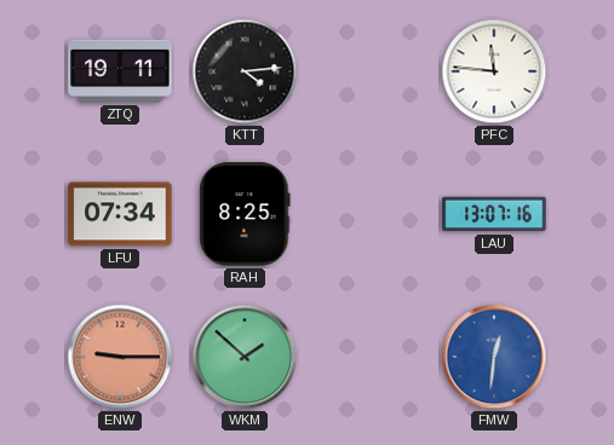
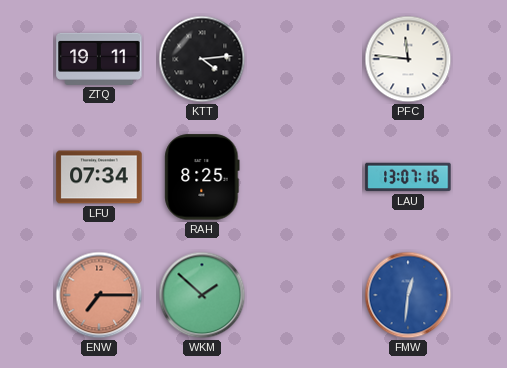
ENW: 9:15 -> 7:15
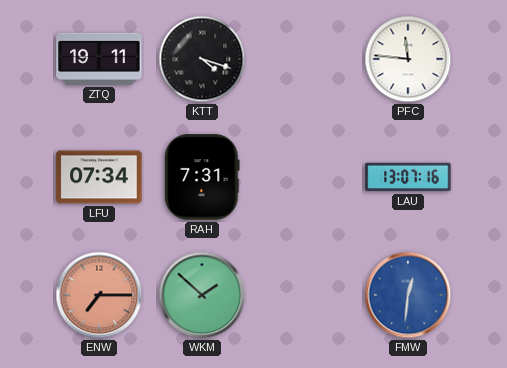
KTT: 4:14 -> 4:18
RAH: 8:25 -> 7:31
